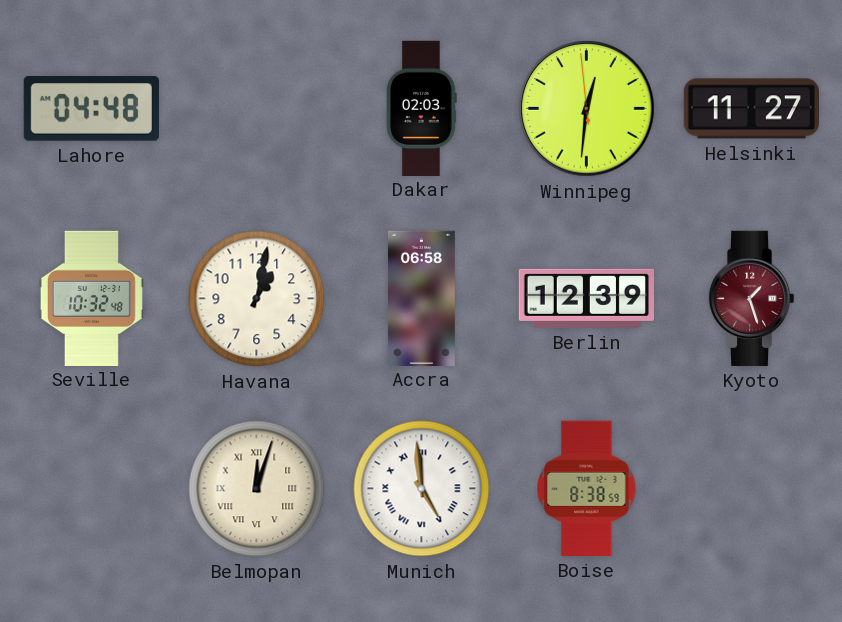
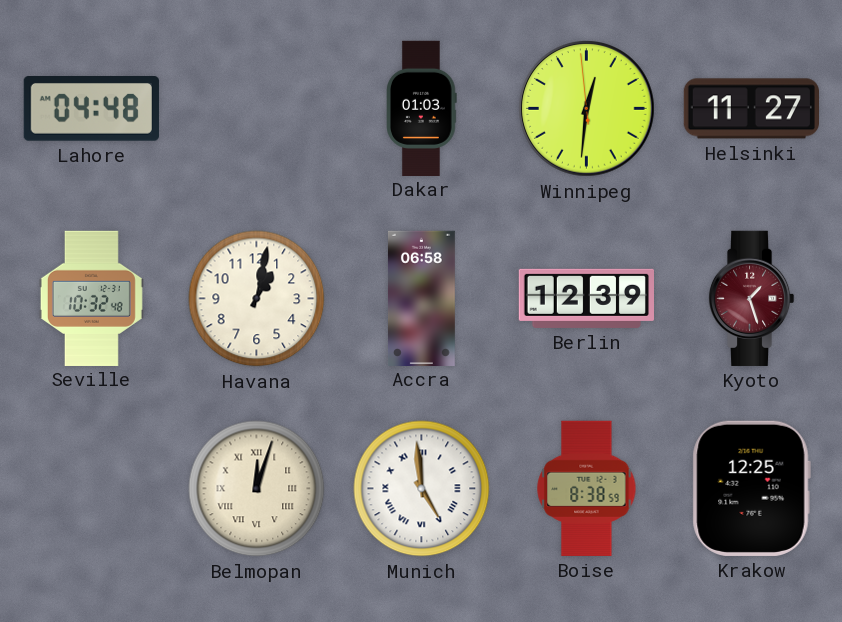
Dakar: 02:03 -> 01:03
Krakow: none -> 12:25
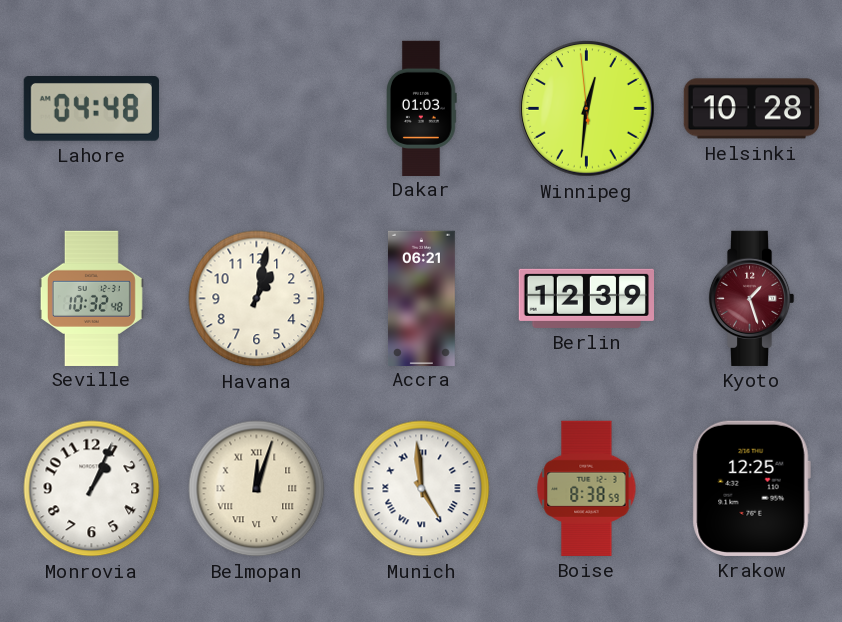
Helsinki: 11:27 -> 10:28
Accra: 06:58 -> 06:21
Monrovia: none -> 1:04
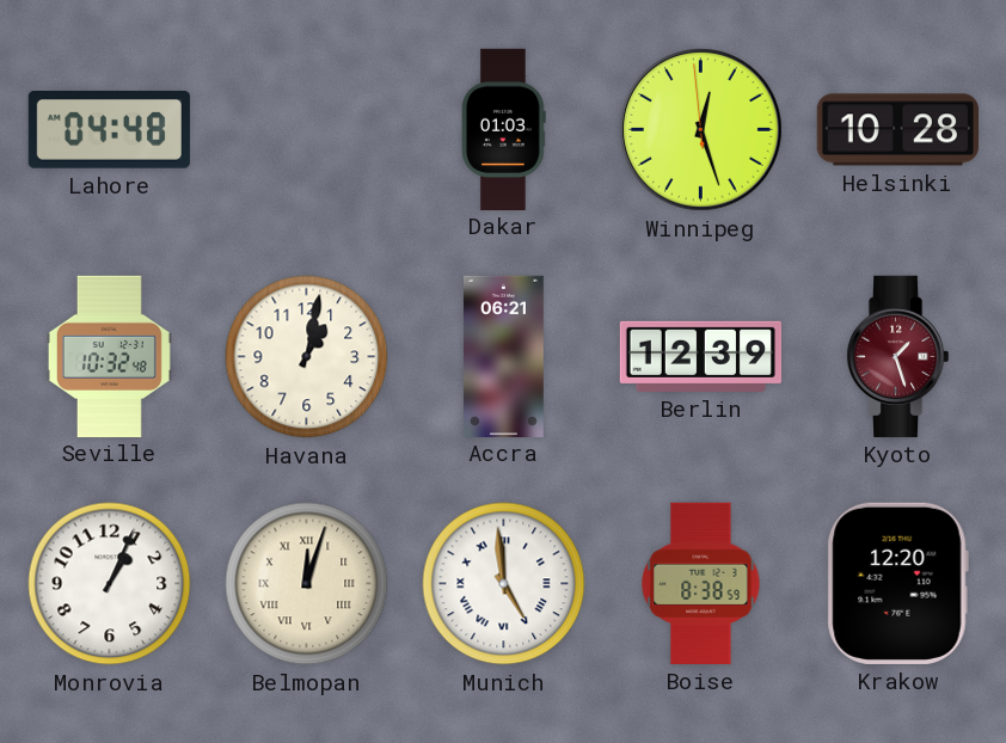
Winnipeg: 12:30 -> 12:26
Krakow: 12:25 -> 12:20
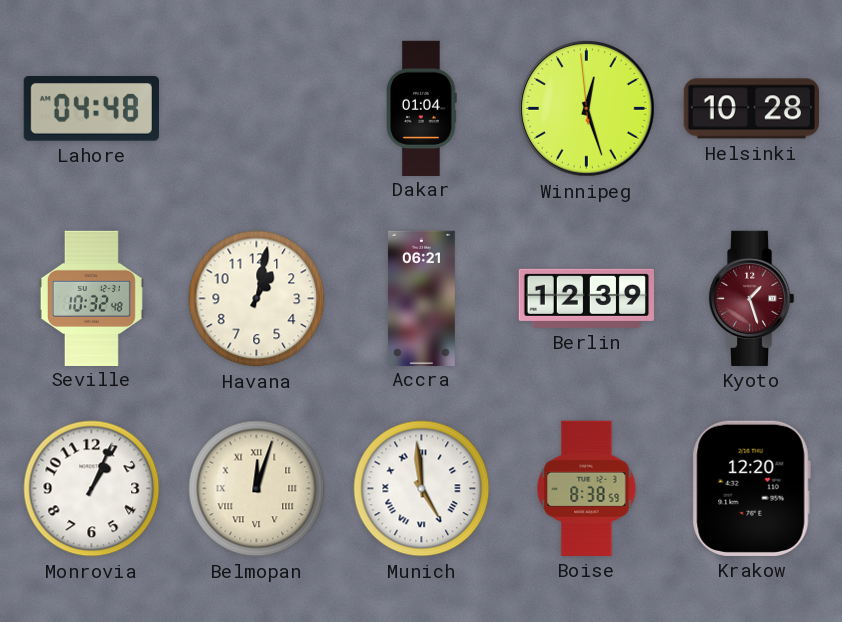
Dakar: 01:03 -> 01:04
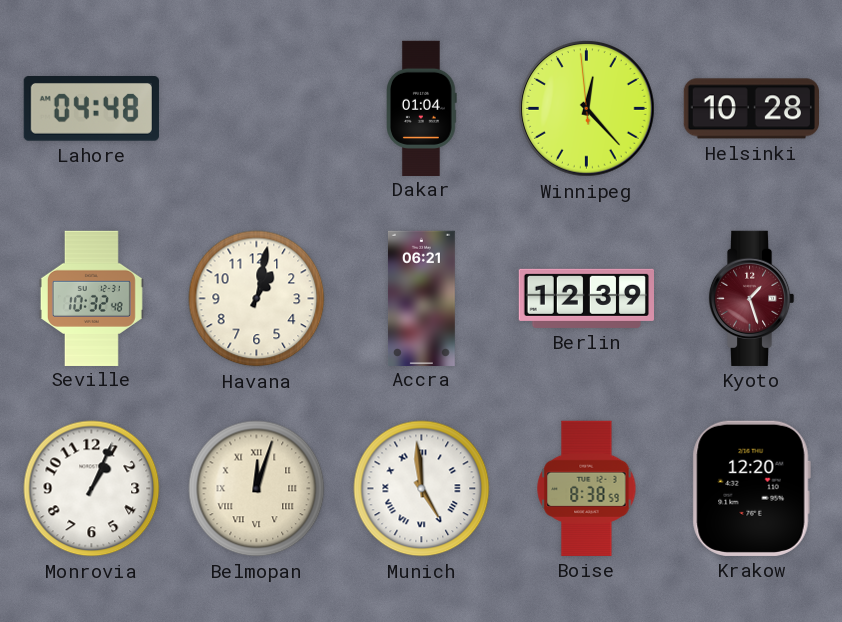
Winnipeg: 12:26 -> 12:22
